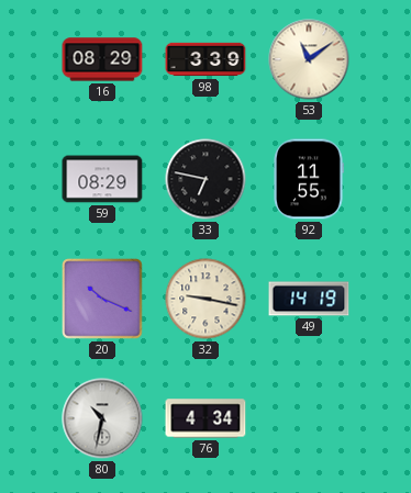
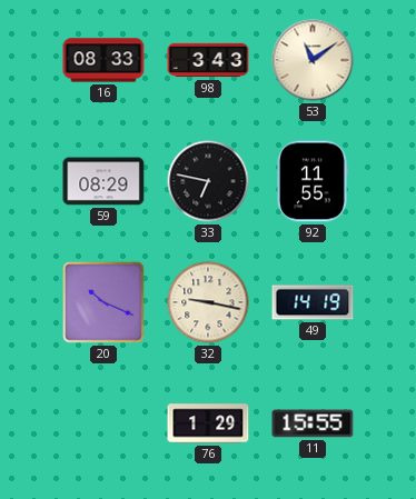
16: 08:29 -> 08:33
98: 3:39 -> 3:43
80: 10:32 -> none
76: 4:34 -> 1:29
11: none -> 15:55
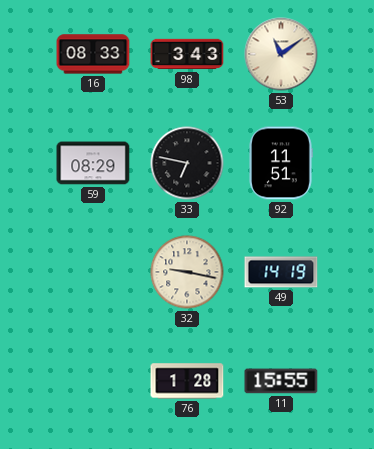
92: 11:55 -> 11:51
20: 10:19 -> none
76: 1:29 -> 1:28
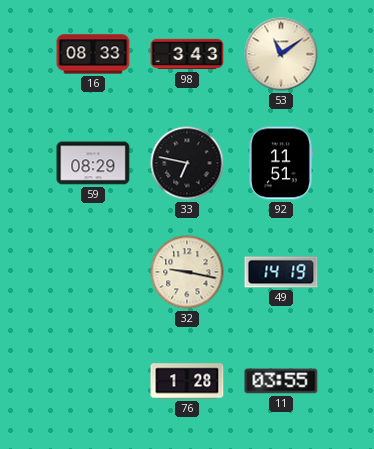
11: 15:55 -> 03:55
